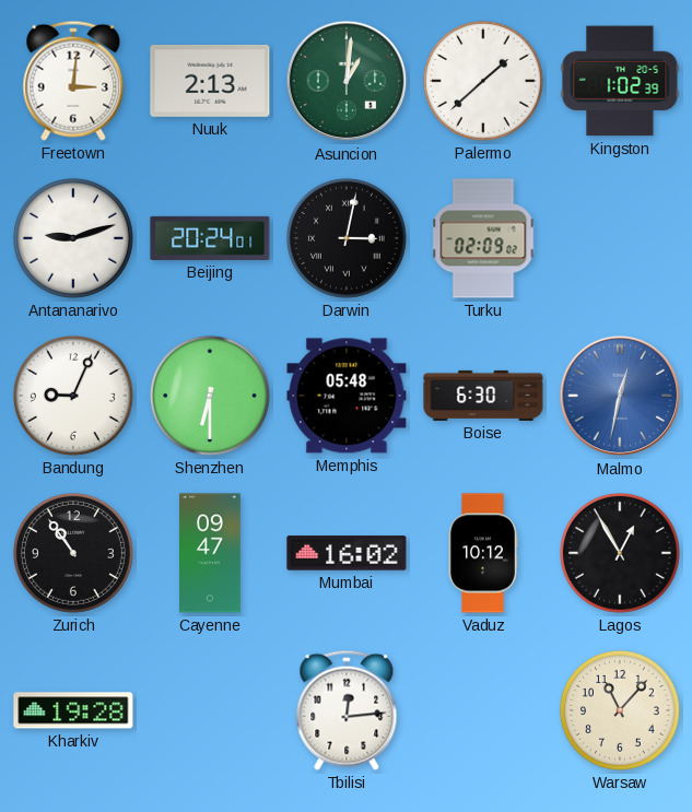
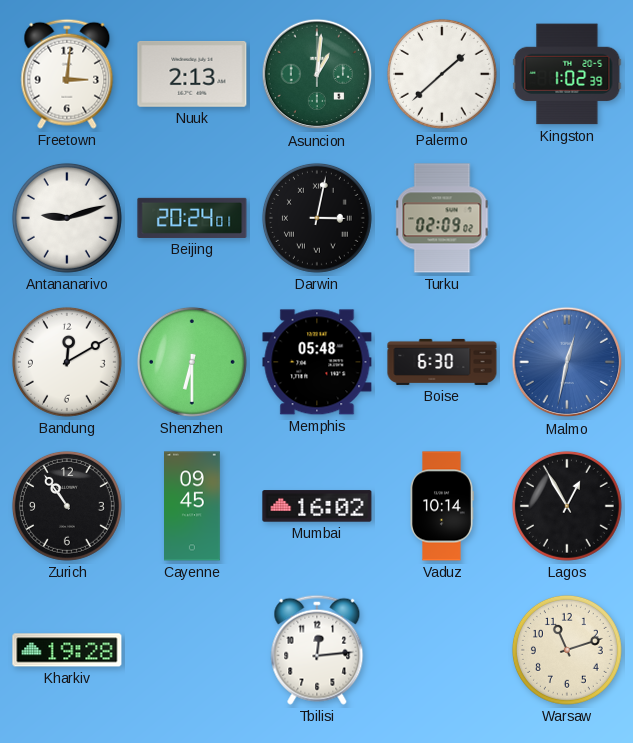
Bandung: 9:04 -> 12:10
Cayenne: 09:47 -> 09:45
Vaduz: 10:12 -> 10:14
Warsaw: 11:07 -> 11:12
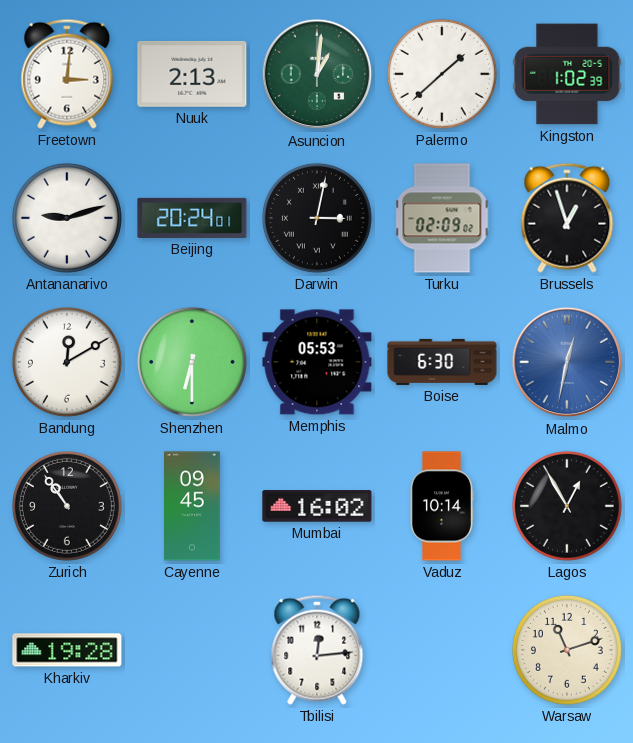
Brussels: none -> 12:57
Memphis: 05:48 -> 05:53
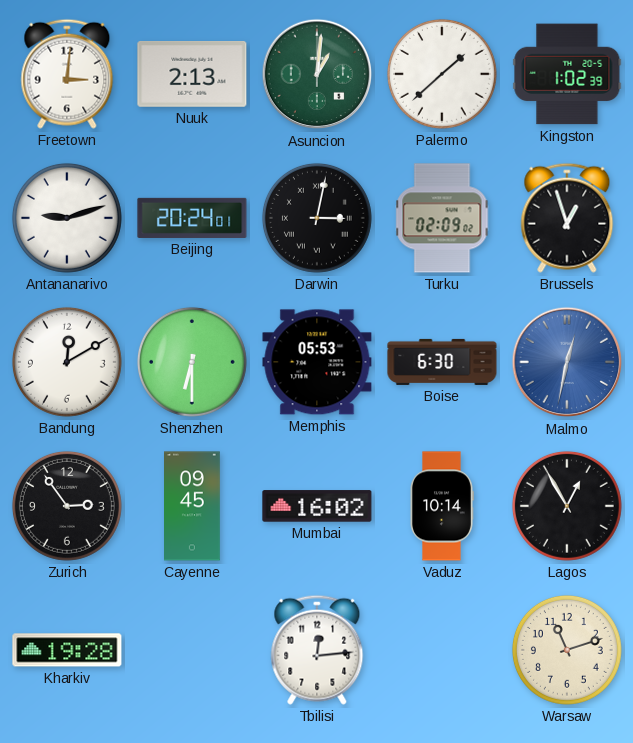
Zurich: 10:54 -> 2:54
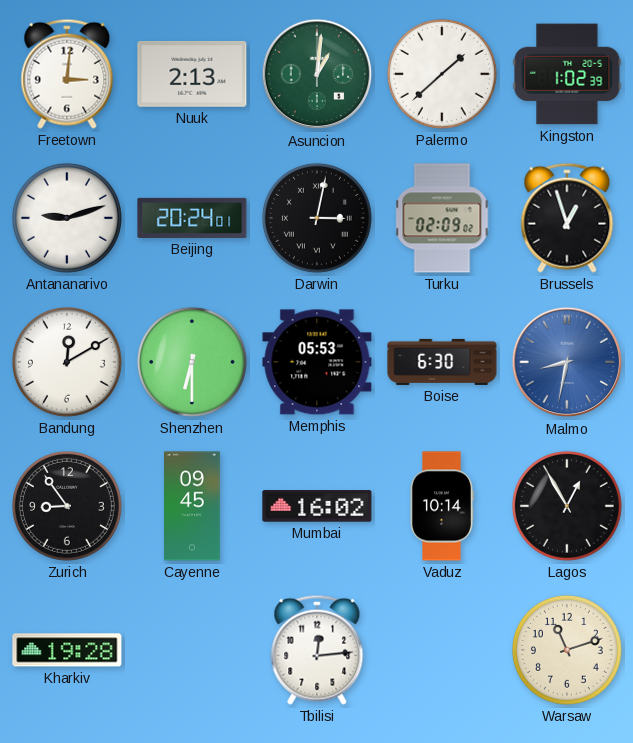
Malmo: 12:32 -> 8:32
Zurich: 2:54 -> 8:54
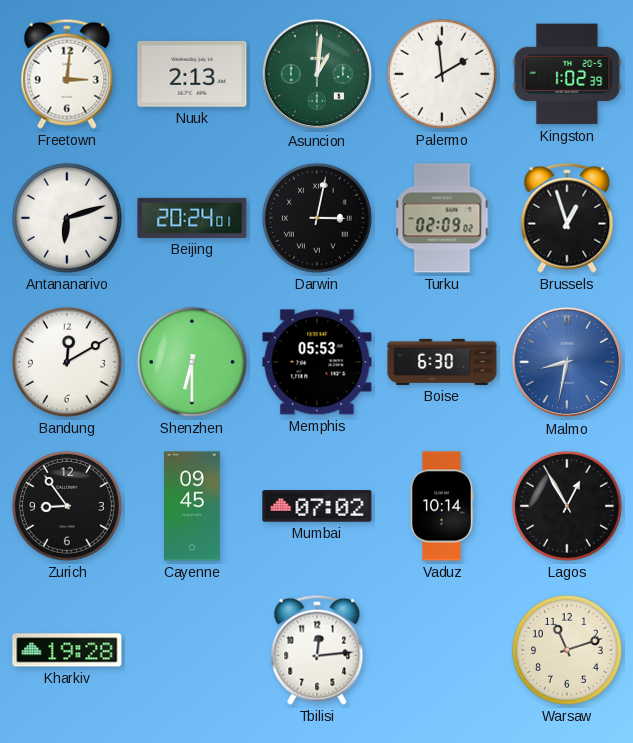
Palermo: 1:38 -> 1:59
Antananarivo: 9:12 -> 6:12
Mumbai: 16:02 -> 07:02
